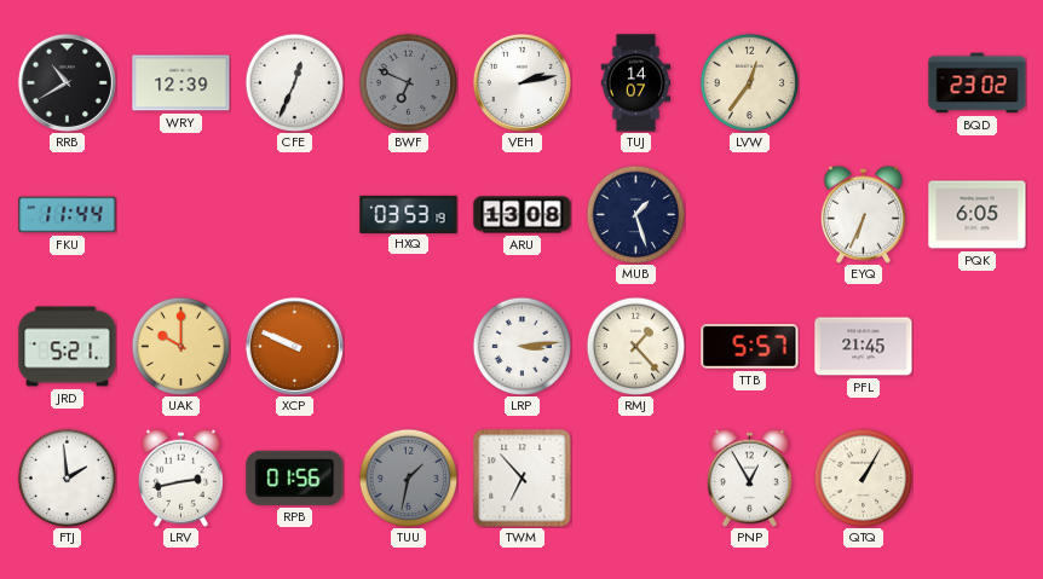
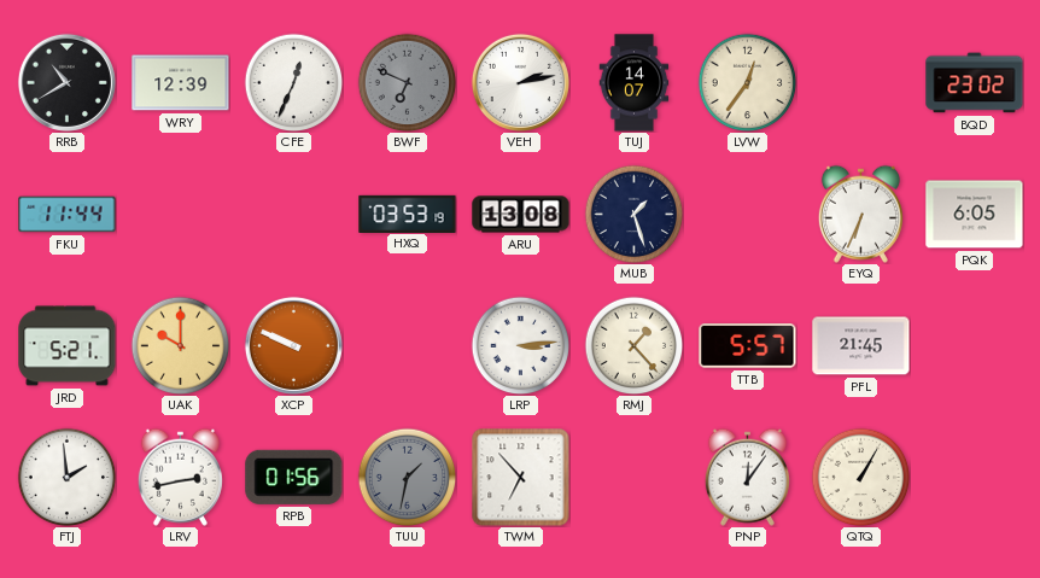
PNP: 12:55 -> 12:06
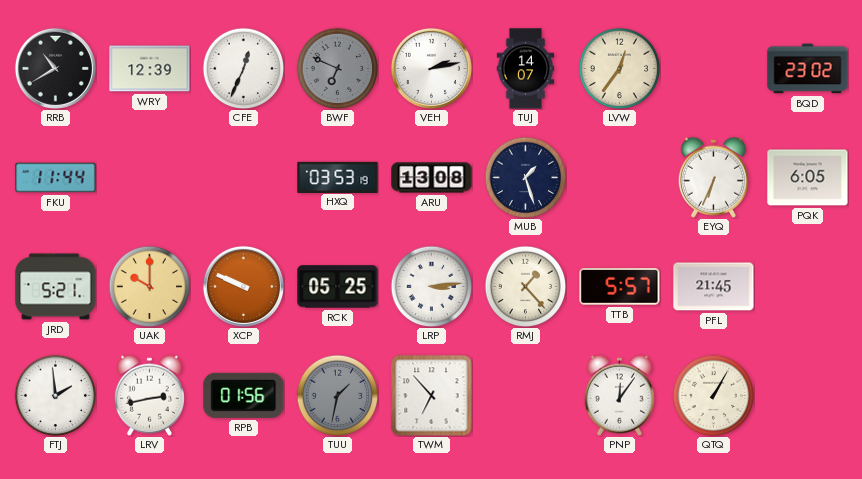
RCK: none -> 05:25
